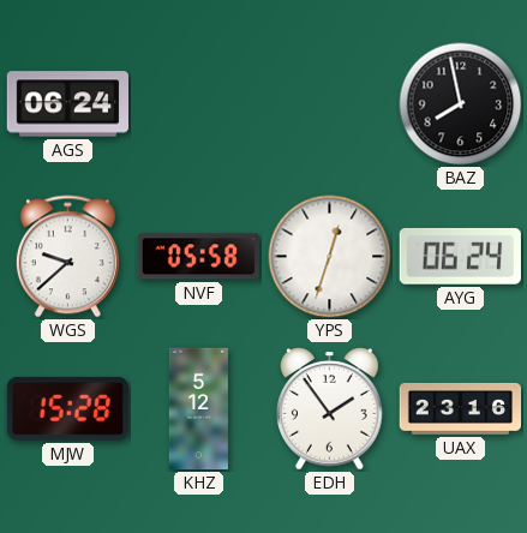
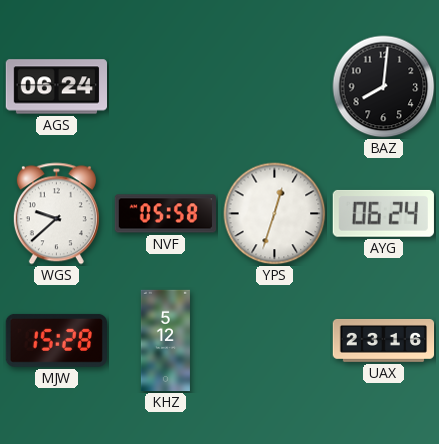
BAZ: 7:58 -> 8:01
EDH: 1:54 -> none
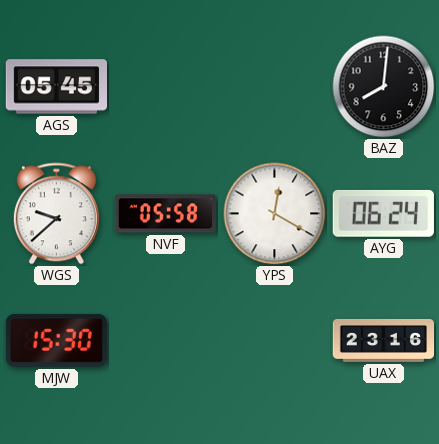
AGS: 06:24 -> 05:45
YPS: 12:33 -> 12:20
MJW: 15:28 -> 15:30
KHZ: 5:12 -> none
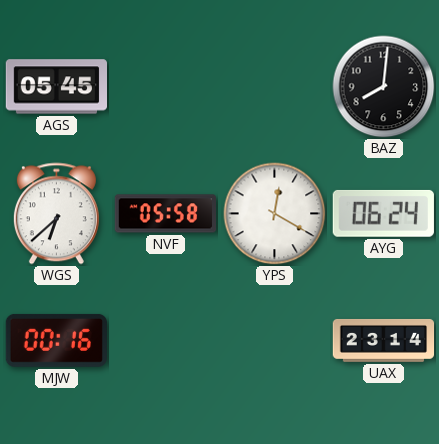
WGS: 9:38 -> 6:38
MJW: 15:30 -> 00:16
UAX: 23:16 -> 23:14
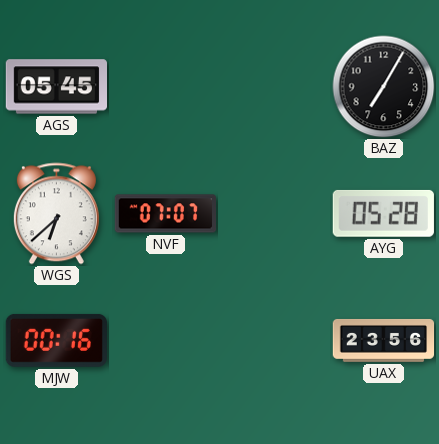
BAZ: 8:01 -> 7:05
NVF: 05:58 -> 07:07
YPS: 12:20 -> none
AYG: 06:24 -> 05:28
UAX: 23:14 -> 23:56
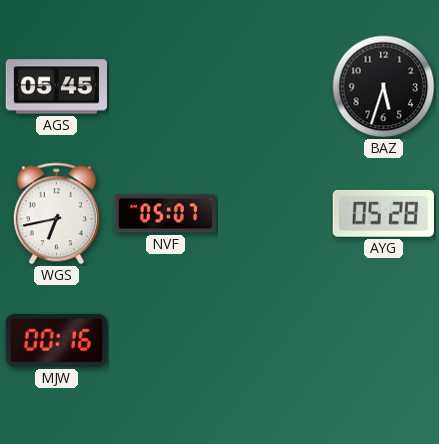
BAZ: 7:05 -> 5:33
WGS: 6:38 -> 6:43
NVF: 07:07 -> 05:07
UAX: 23:56 -> none
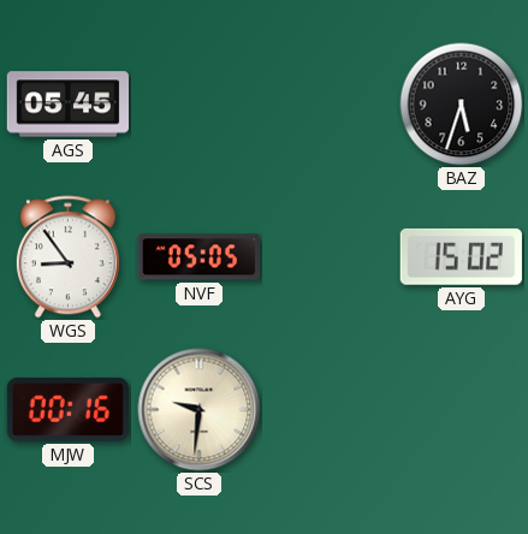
WGS: 6:43 -> 8:54
NVF: 05:07 -> 05:05
AYG: 05:28 -> 15:02
SCS: none -> 9:31
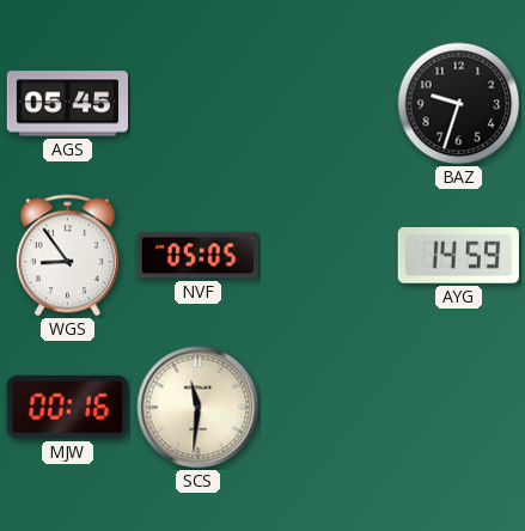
BAZ: 5:33 -> 9:33
AYG: 15:02 -> 14:59
SCS: 9:31 -> 11:31
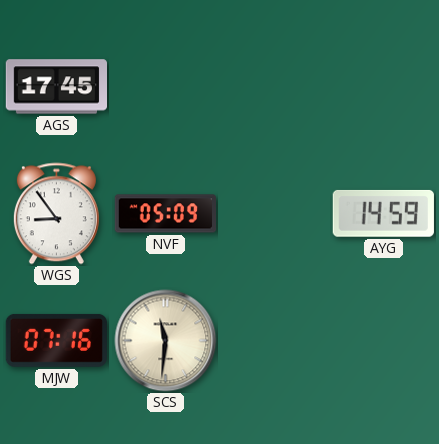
AGS: 05:45 -> 17:45
BAZ: 9:33 -> none
NVF: 05:05 -> 05:09
MJW: 00:16 -> 07:16
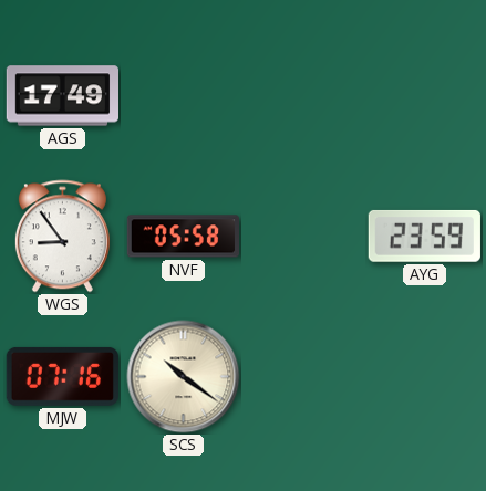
AGS: 17:45 -> 17:49
NVF: 05:09 -> 05:58
AYG: 14:59 -> 23:59
SCS: 11:31 -> 10:21
